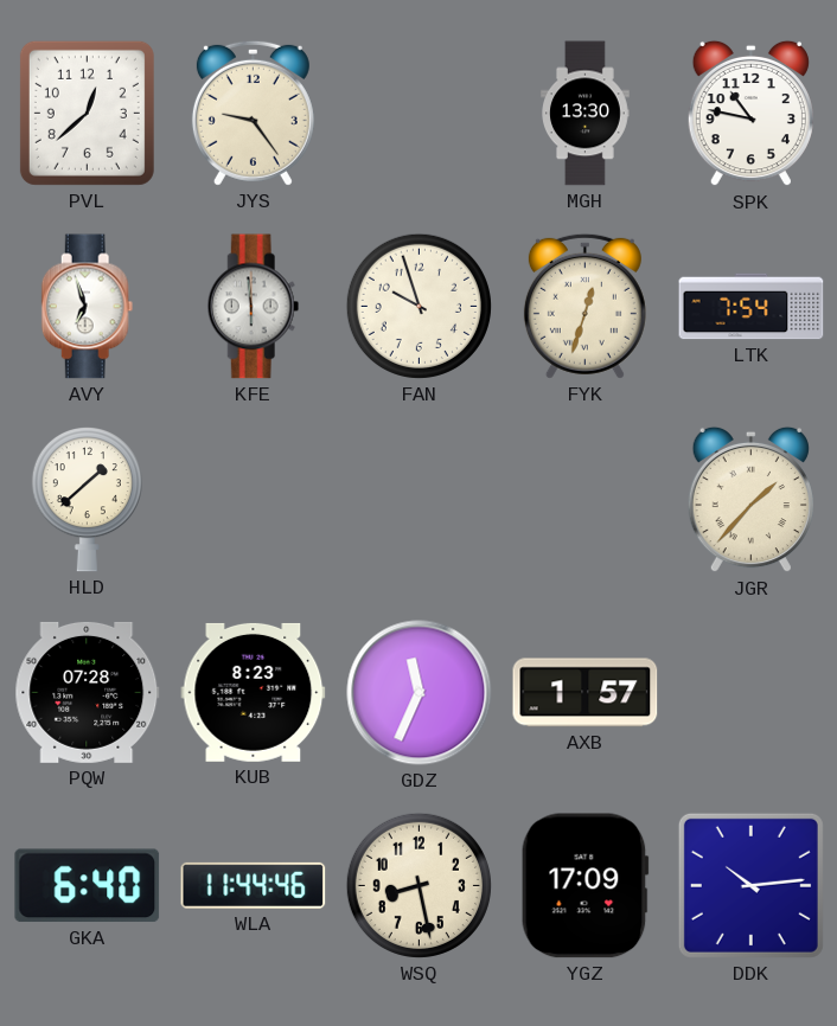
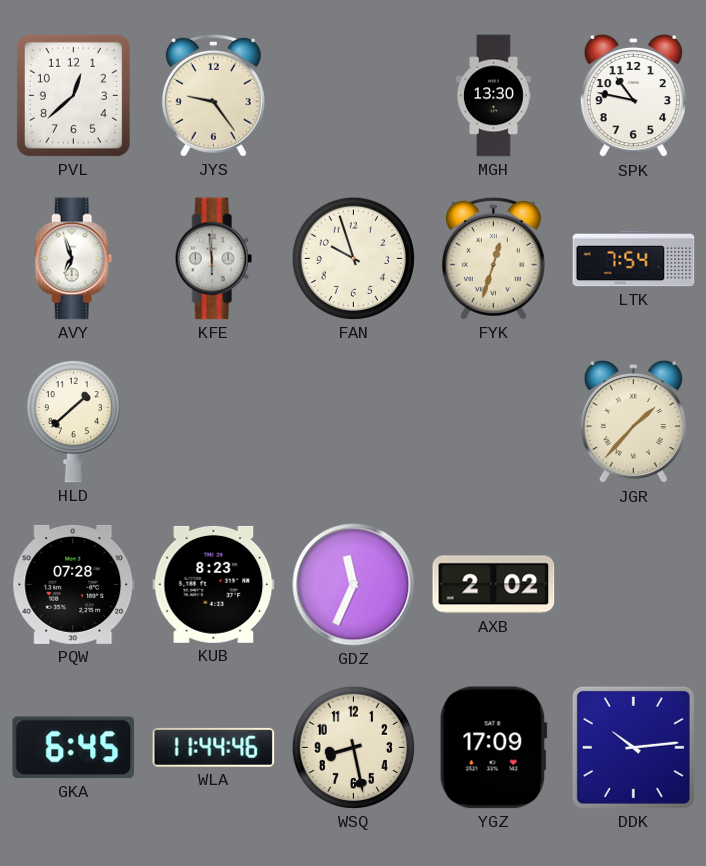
AXB: 1:57 -> 2:02
GKA: 6:40 -> 6:45
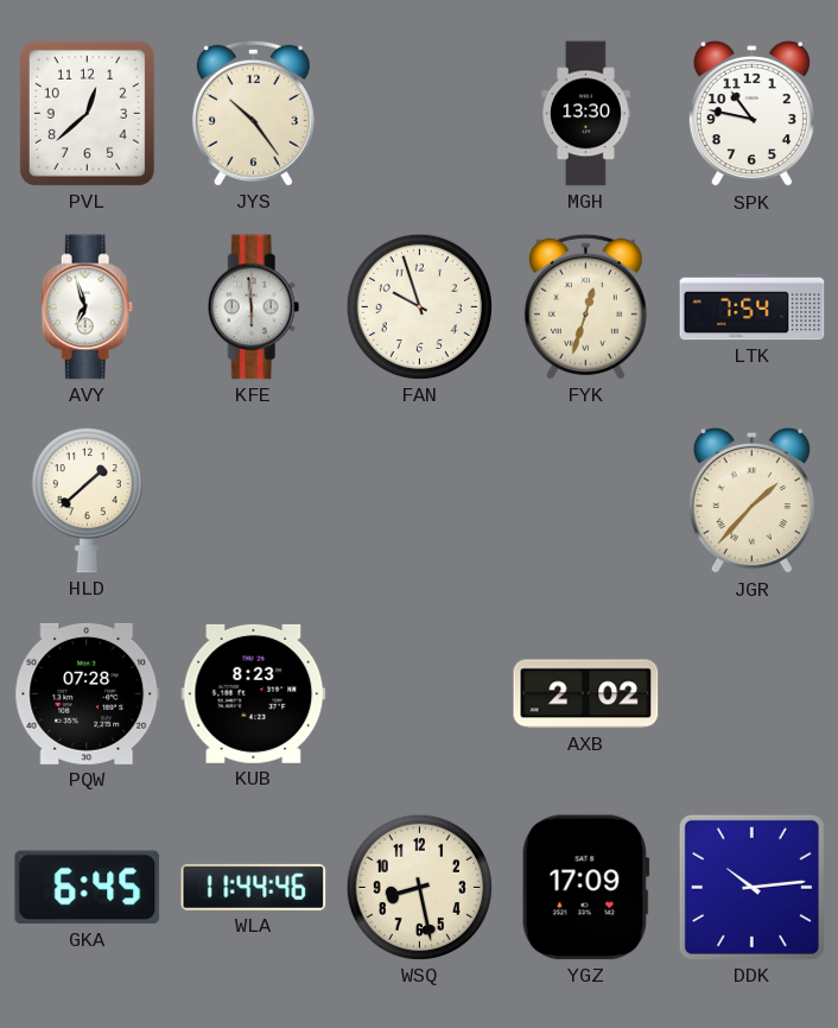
JYS: 9:24 -> 10:24
GDZ: 11:34 -> none
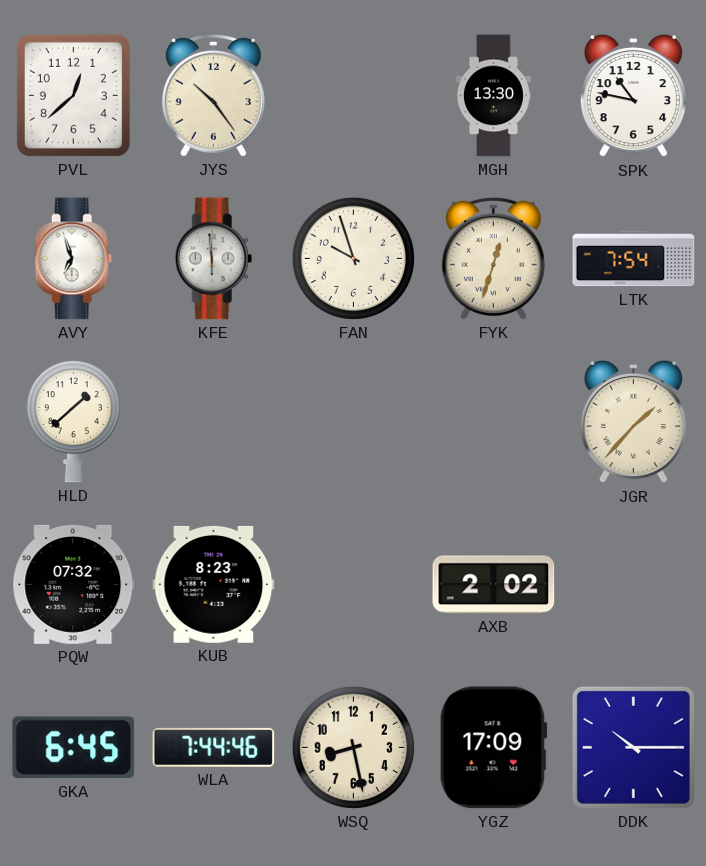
PQW: 07:28 -> 07:32
WLA: 11:44 -> 7:44
DDK: 10:14 -> 10:15
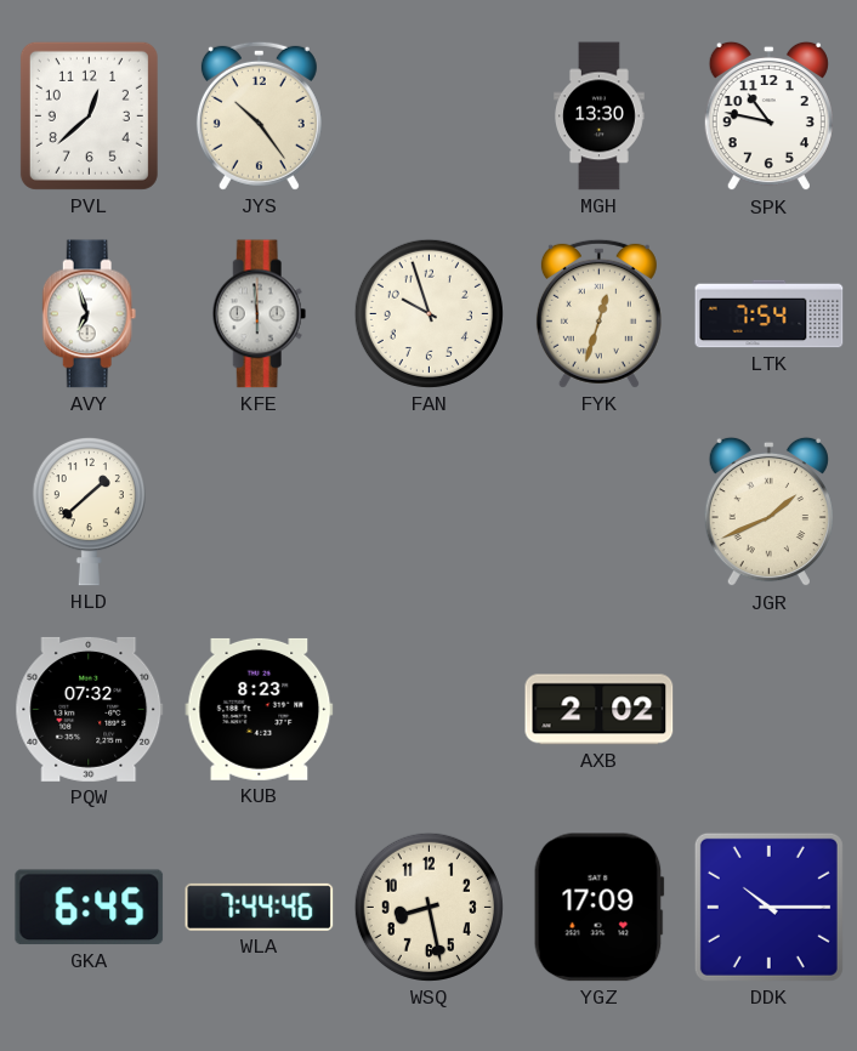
JGR: 1:37 -> 1:41
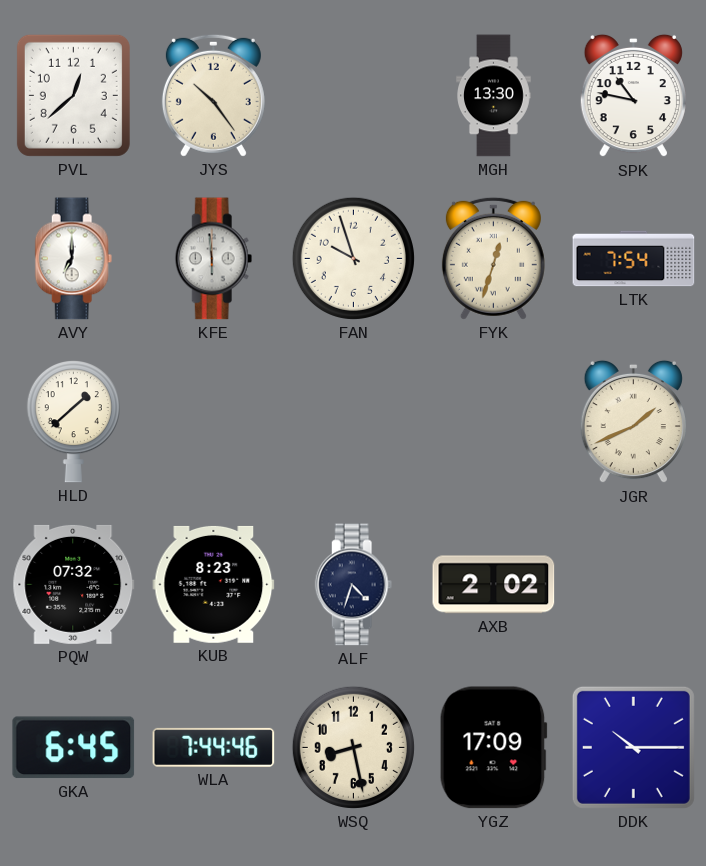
AVY: 6:57 -> 7:00
ALF: none -> 4:33
